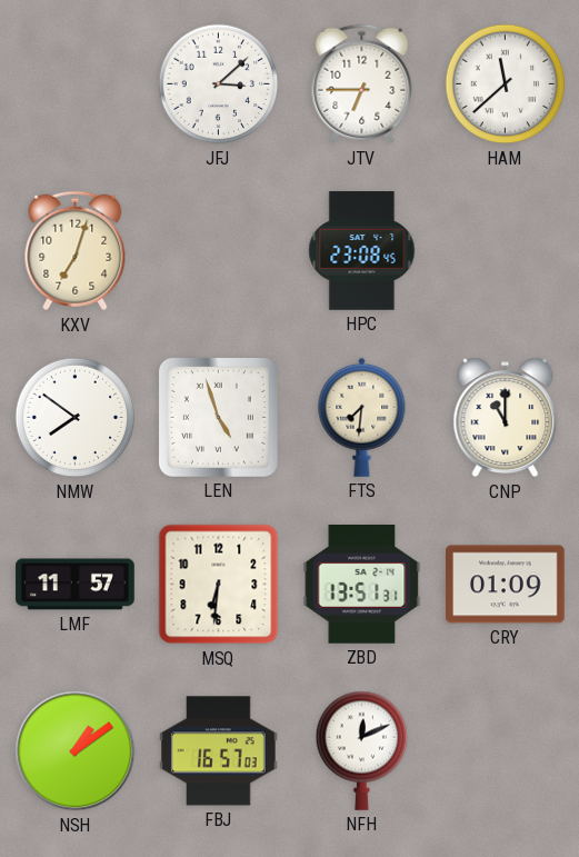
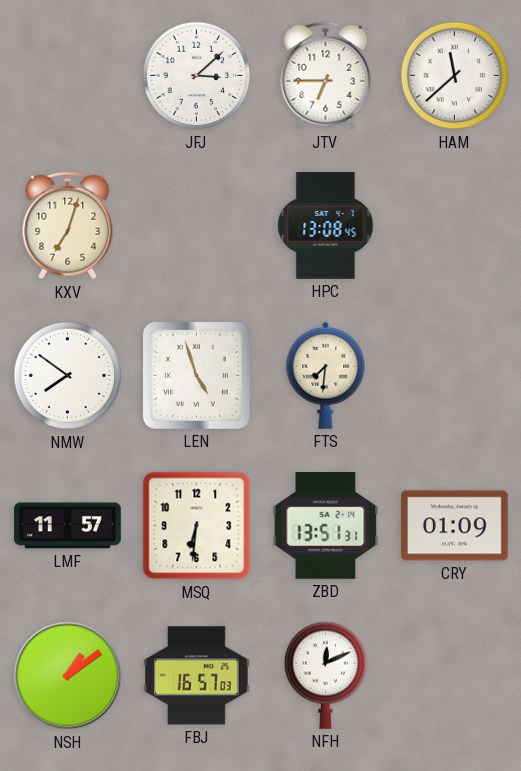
HPC: 23:08 -> 13:08
CNP: 11:00 -> none
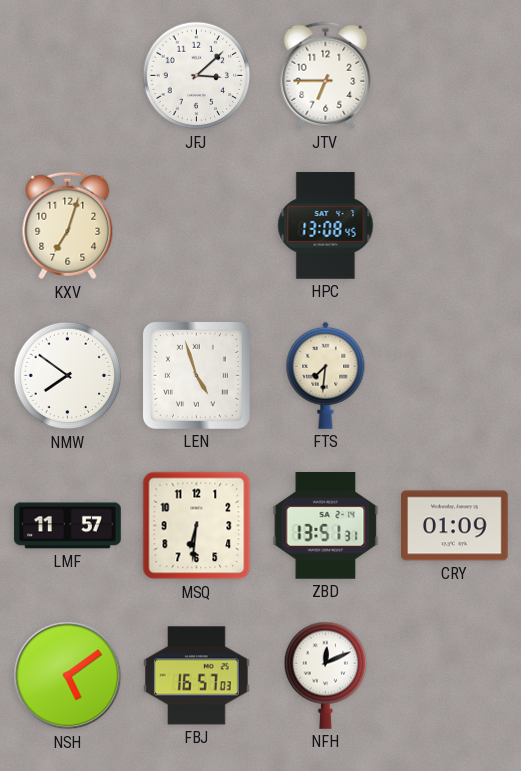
HAM: 11:38 -> none
NSH: 1:09 -> 5:09
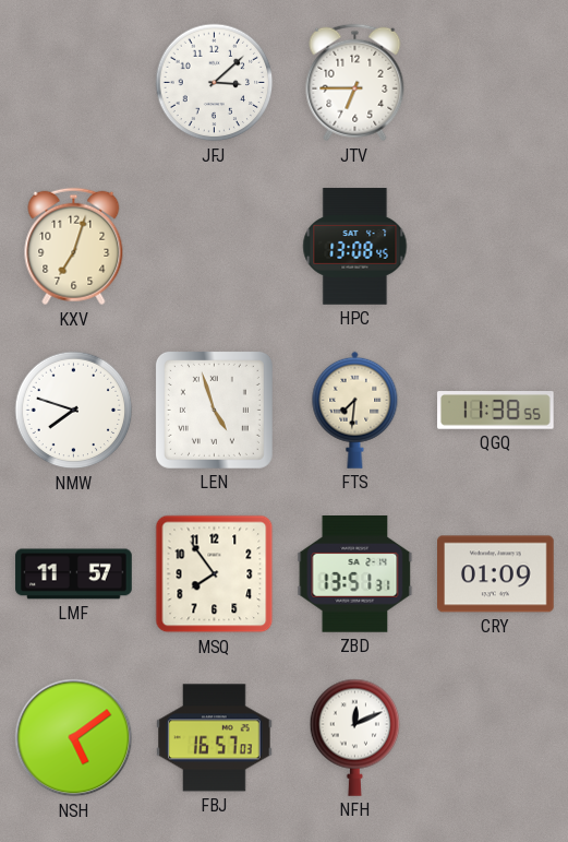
NMW: 7:51 -> 7:48
QGQ: none -> 11:38
MSQ: 6:31 -> 7:54
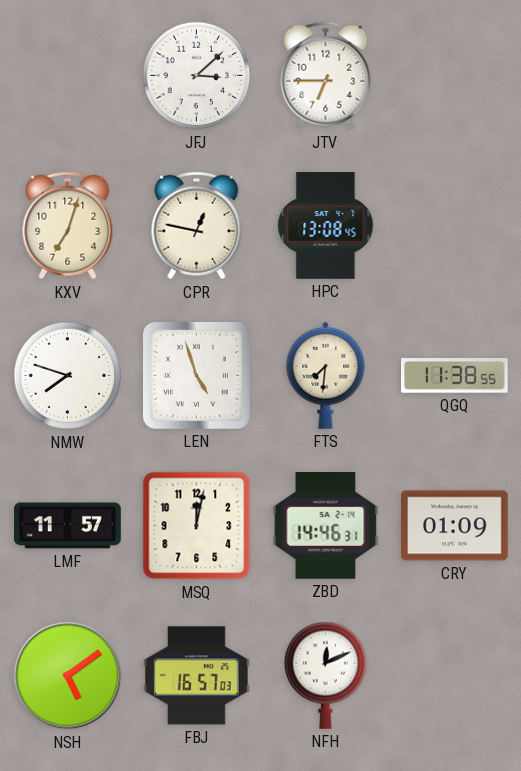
CPR: none -> 12:47
MSQ: 7:54 -> 12:02
ZBD: 13:51 -> 14:46
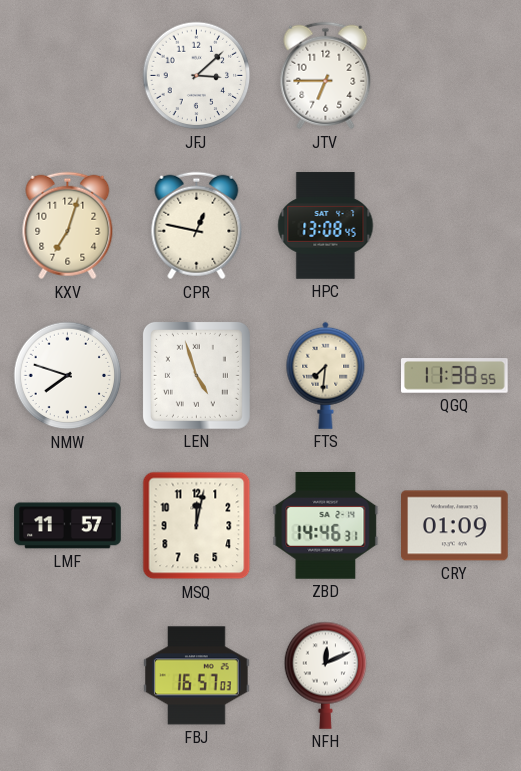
NSH: 5:09 -> none
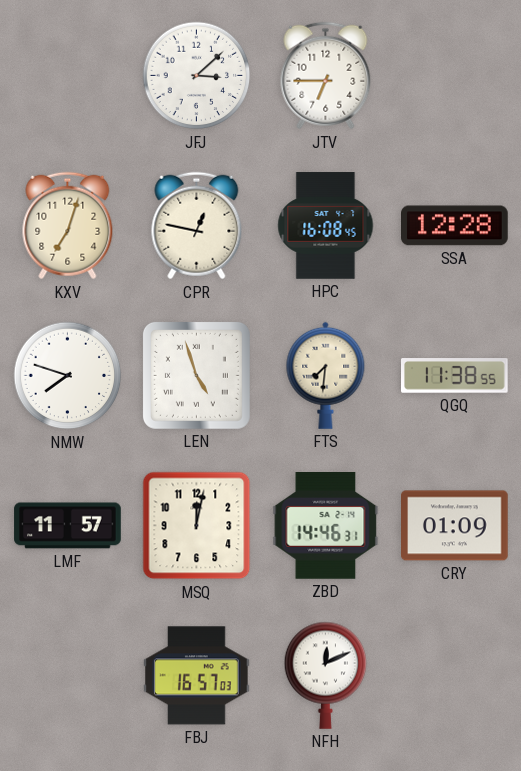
HPC: 13:08 -> 16:08
SSA: none -> 12:28
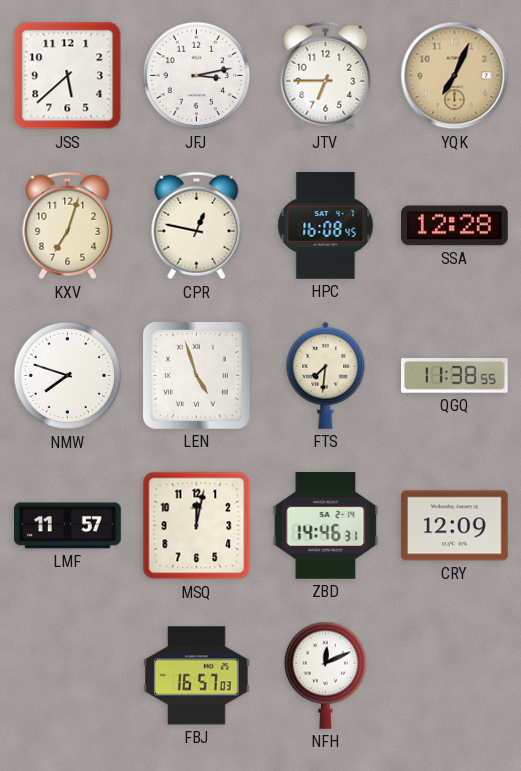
JSS: none -> 5:38
JFJ: 3:08 -> 3:13
YQK: none -> 7:04
CRY: 01:09 -> 12:09
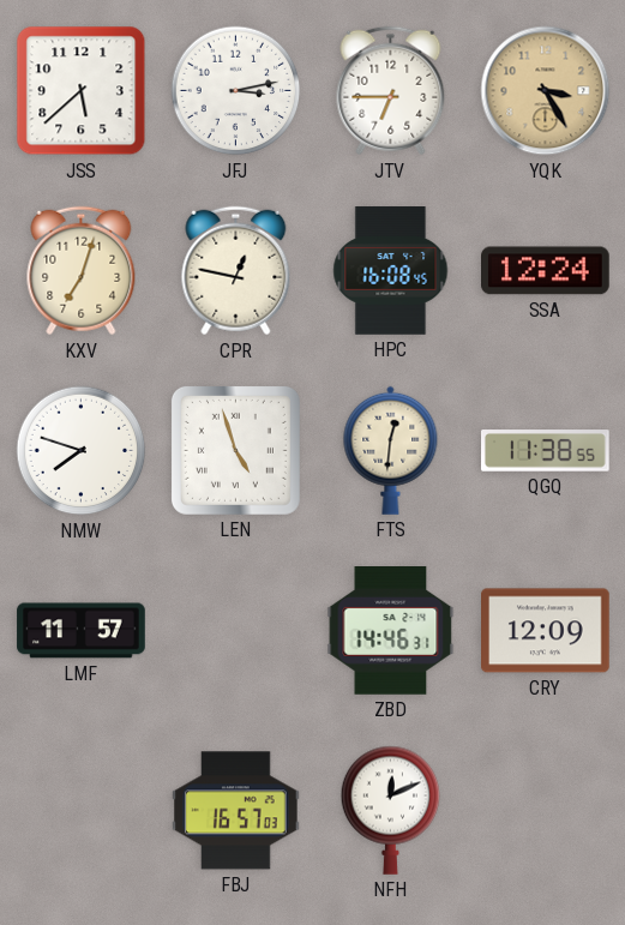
YQK: 7:04 -> 3:25
SSA: 12:28 -> 12:24
FTS: 7:31 -> 12:31
MSQ: 12:02 -> none
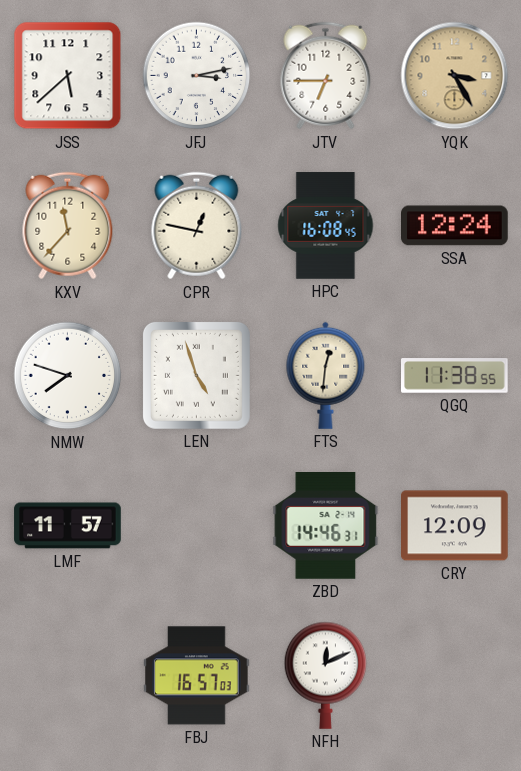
KXV: 7:03 -> 11:37
